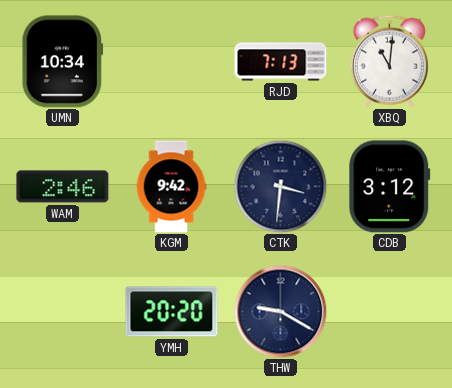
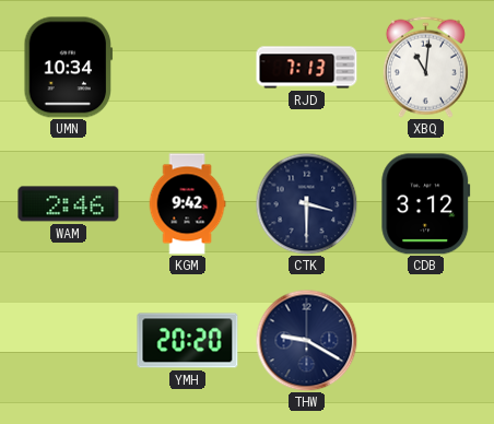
CTK: 3:31 -> 3:30
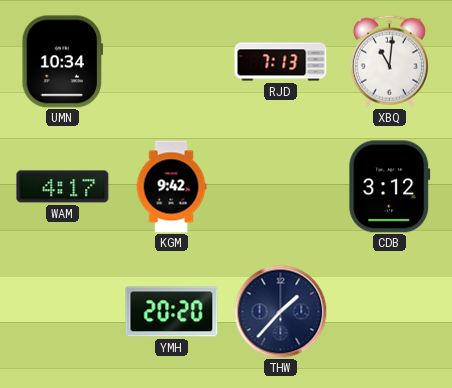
WAM: 2:46 -> 4:17
CTK: 3:30 -> none
THW: 9:20 -> 1:37
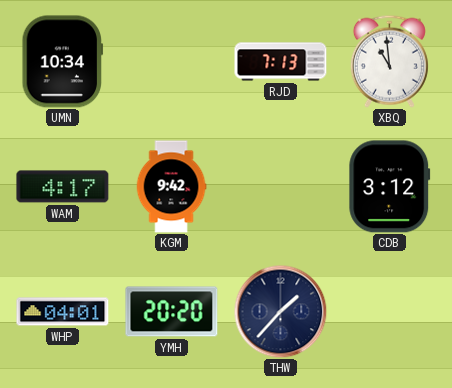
XBQ: 11:01 -> 10:59
WHP: none -> 04:01
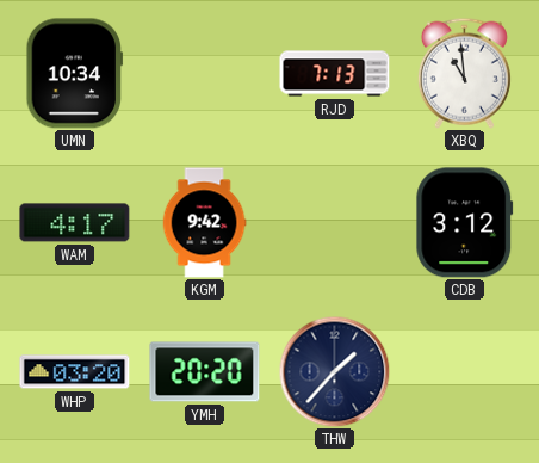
WHP: 04:01 -> 03:20
